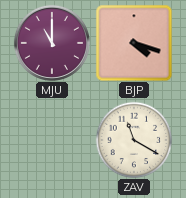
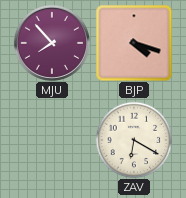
MJU: 11:00 -> 7:53
ZAV: 11:20 -> 6:20
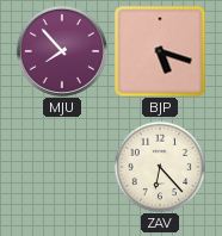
BJP: 4:18 -> 5:18
ZAV: 6:20 -> 6:23
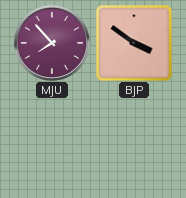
BJP: 5:18 -> 3:51
ZAV: 6:23 -> none
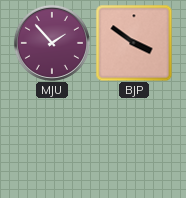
MJU: 7:53 -> 1:53
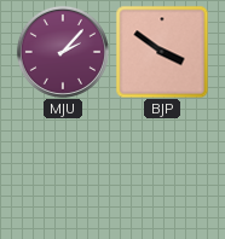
MJU: 1:53 -> 2:07
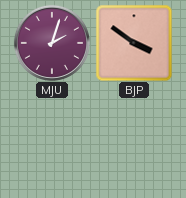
MJU: 2:07 -> 2:03
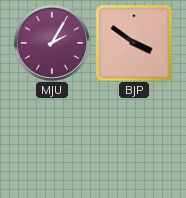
MJU: 2:03 -> 2:05
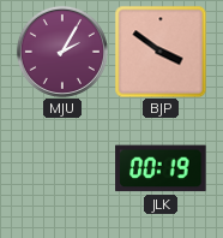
JLK: none -> 00:19
